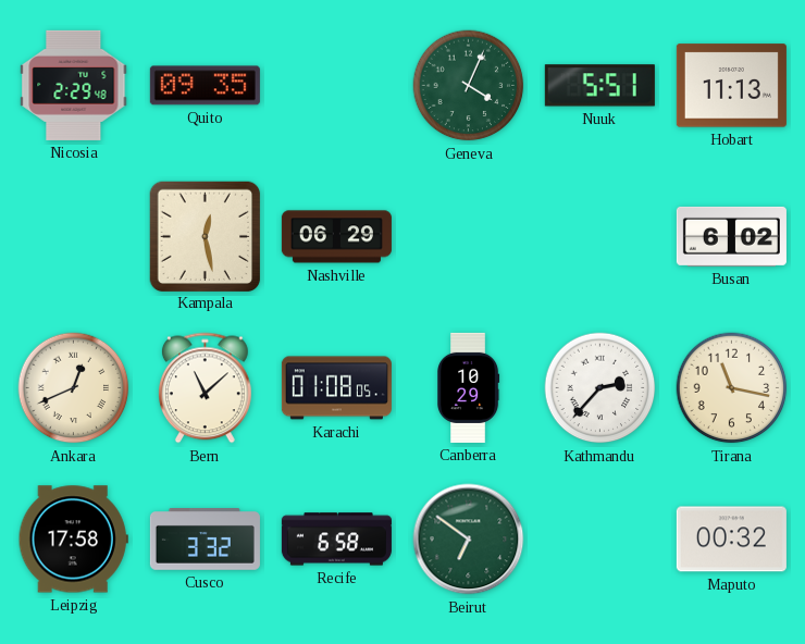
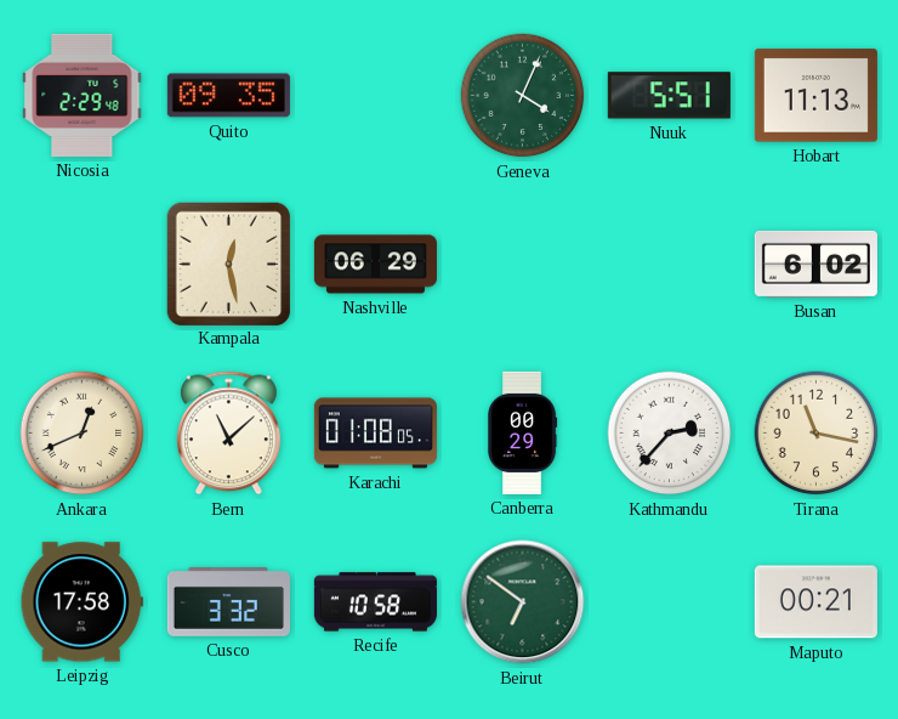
Canberra: 10:29 -> 00:29
Recife: 6:58 -> 10:58
Maputo: 00:32 -> 00:21
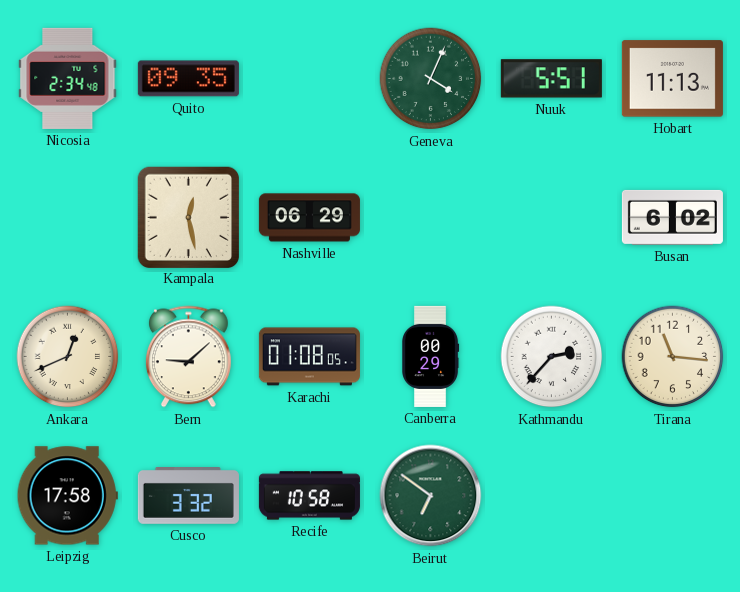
Nicosia: 2:29 -> 2:34
Bern: 11:08 -> 9:08
Tirana: 11:17 -> 11:16
Maputo: 00:21 -> none
